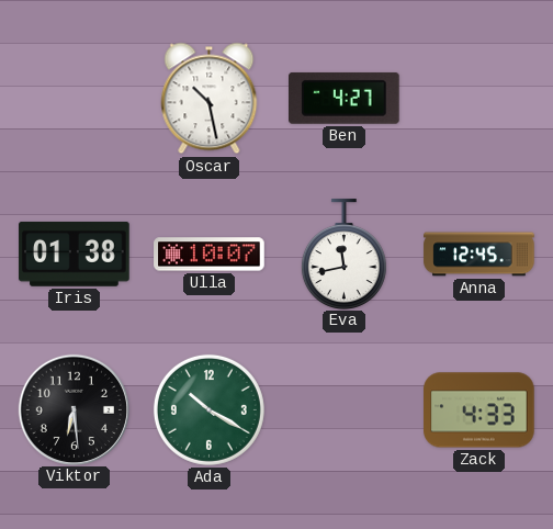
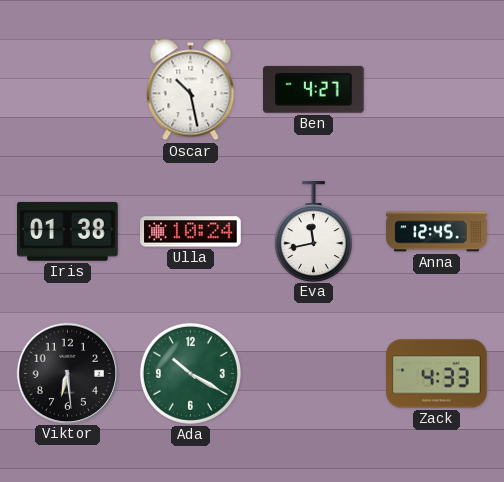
Ulla: 10:07 -> 10:24
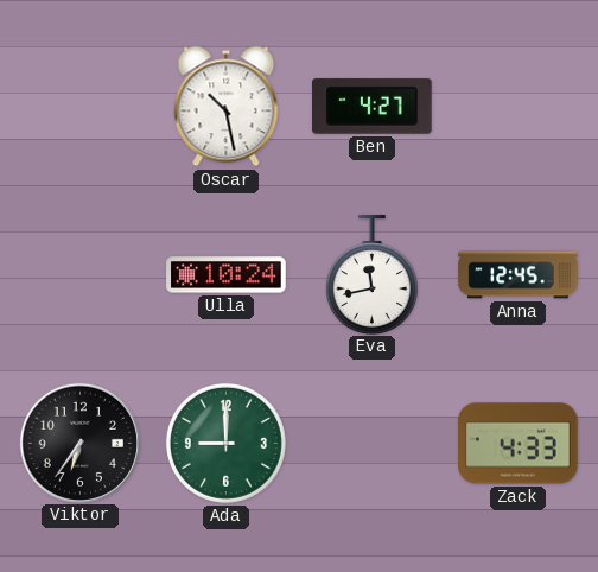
Iris: 01:38 -> none
Viktor: 6:29 -> 6:36
Ada: 10:20 -> 9:00
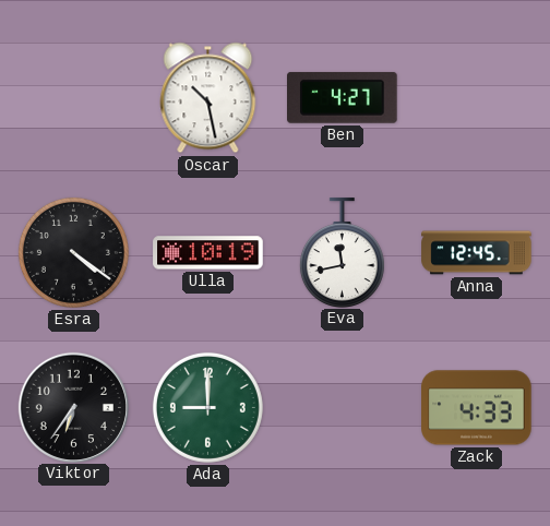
Esra: none -> 4:21
Ulla: 10:24 -> 10:19
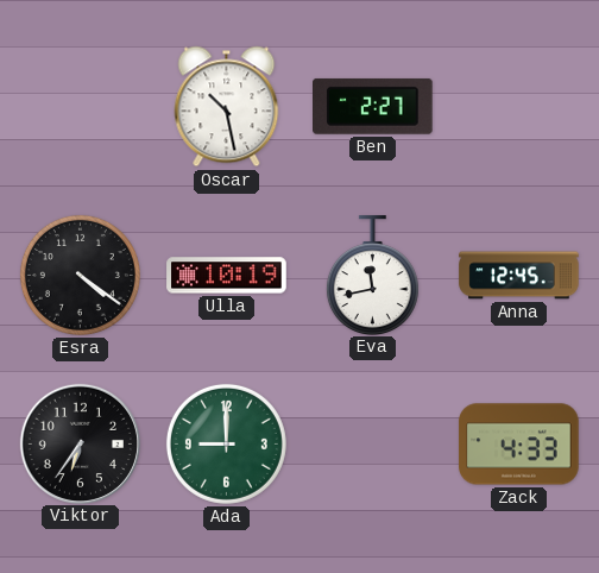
Ben: 4:27 -> 2:27
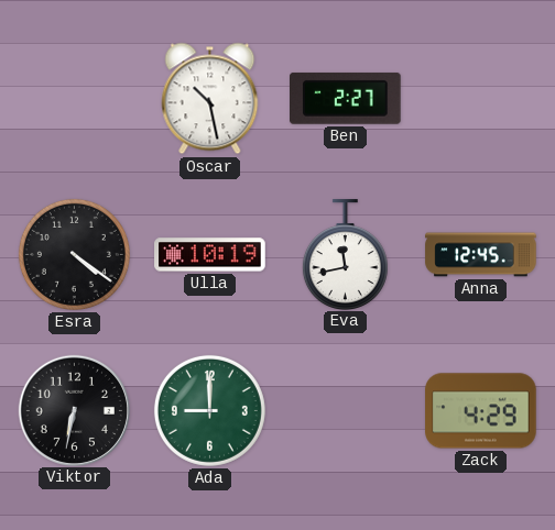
Viktor: 6:36 -> 6:32
Zack: 4:33 -> 4:29
